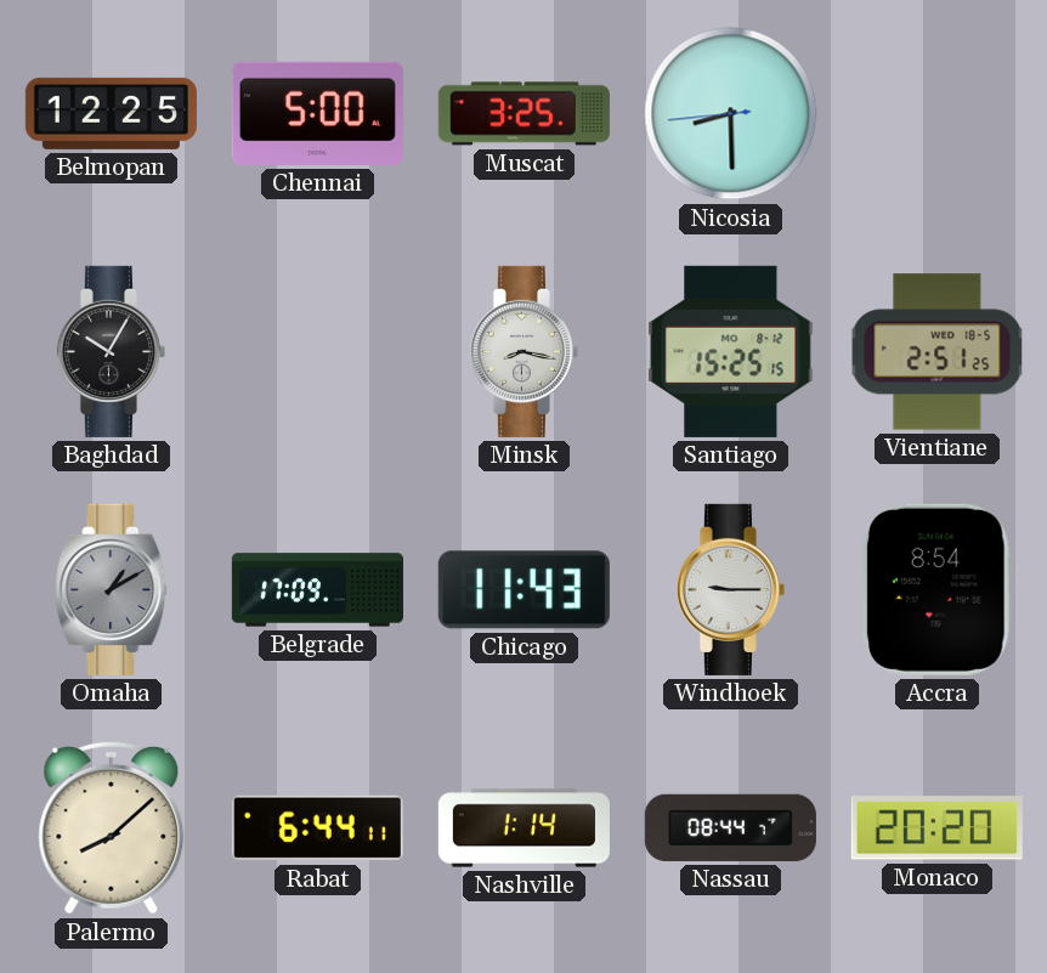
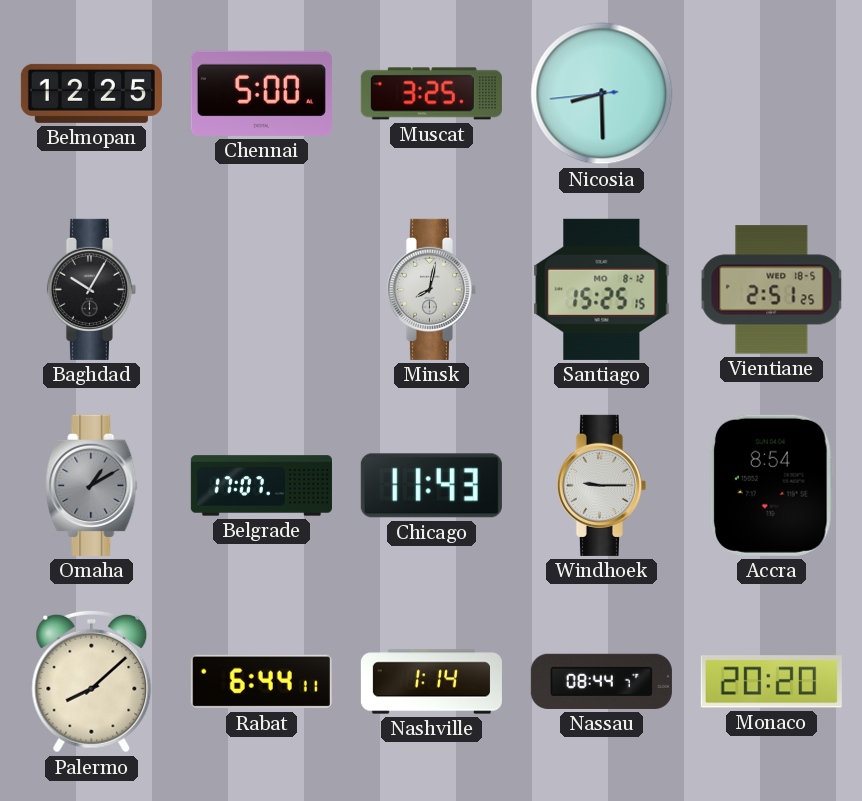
Minsk: 8:17 -> 8:02
Belgrade: 17:09 -> 17:07
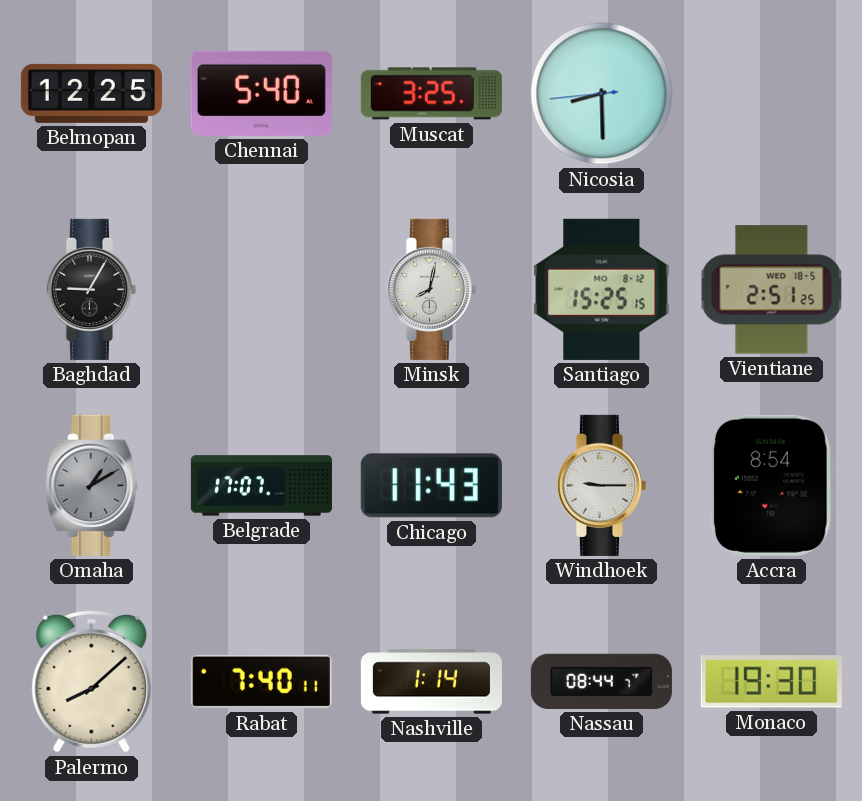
Chennai: 5:00 -> 5:40
Baghdad: 10:05 -> 9:05
Rabat: 6:44 -> 7:40
Monaco: 20:20 -> 19:30
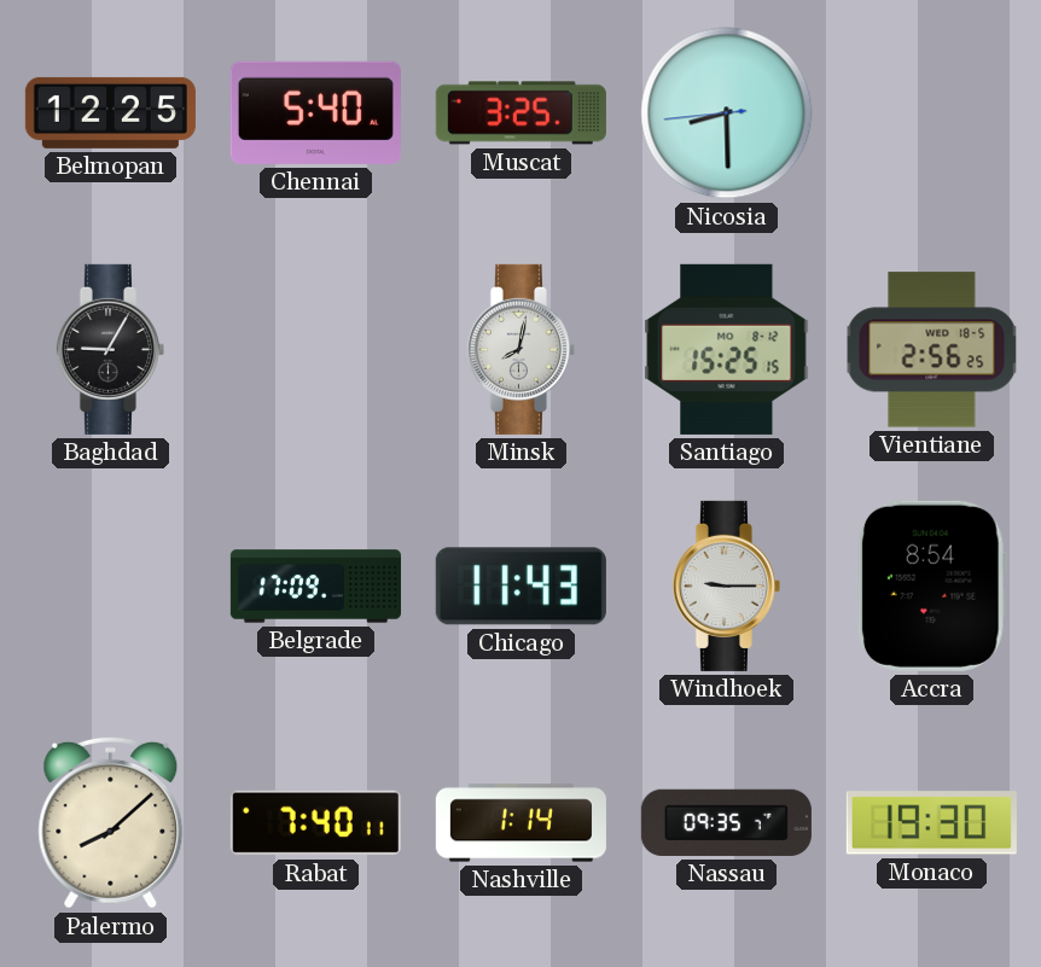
Vientiane: 2:51 -> 2:56
Omaha: 1:10 -> none
Belgrade: 17:07 -> 17:09
Nassau: 08:44 -> 09:35
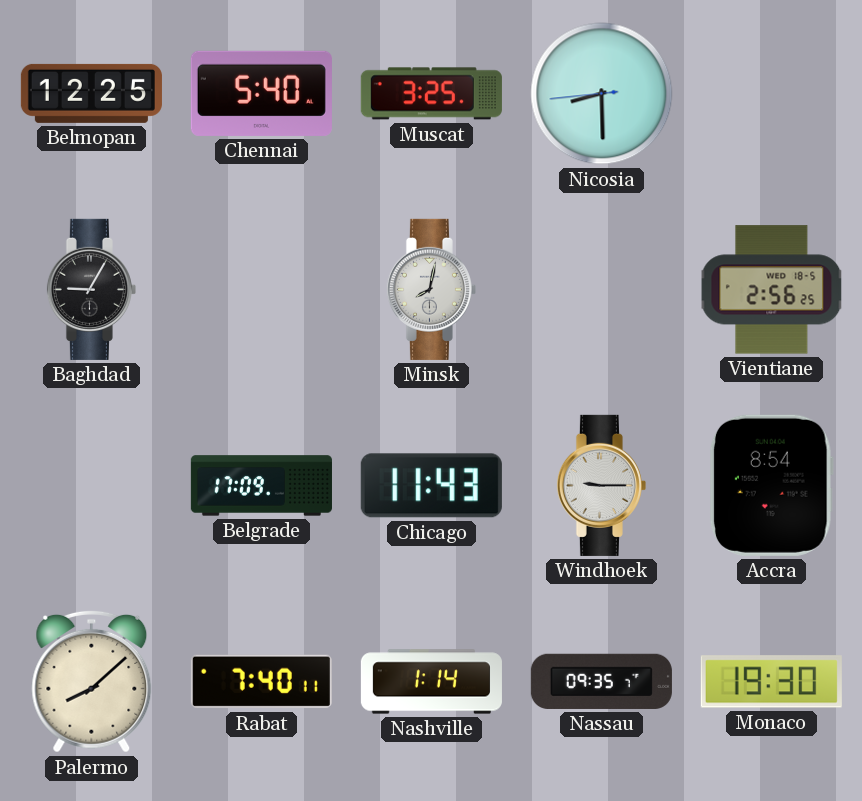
Santiago: 15:25 -> none
